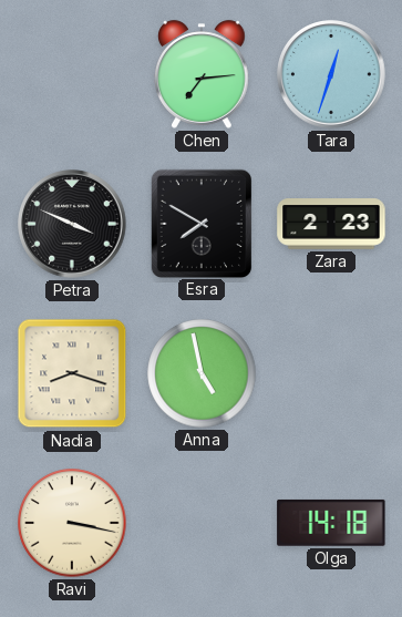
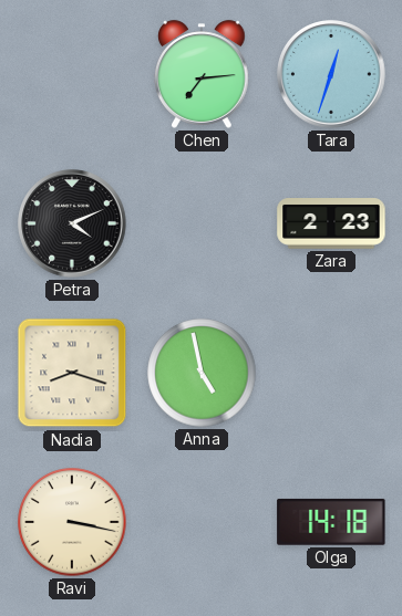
Petra: 3:49 -> 4:11
Esra: 7:50 -> none
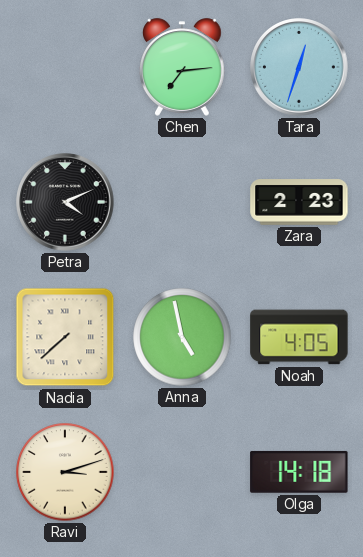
Nadia: 8:18 -> 7:38
Noah: none -> 4:05
Ravi: 3:17 -> 3:12
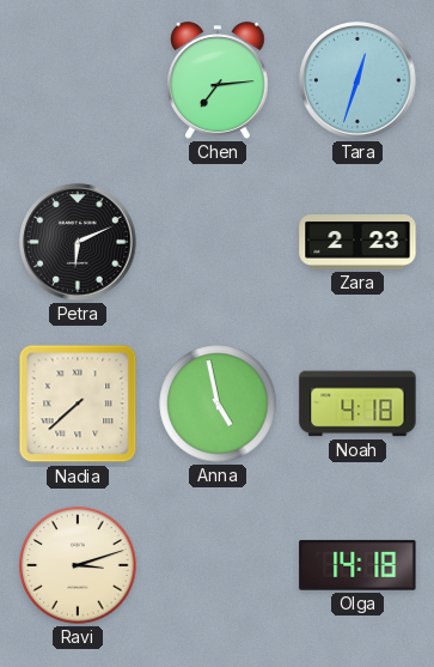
Petra: 4:11 -> 6:11
Noah: 4:05 -> 4:18
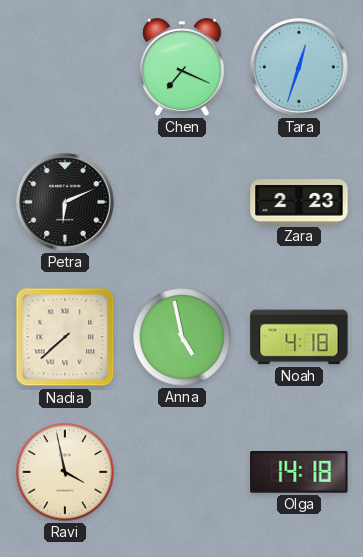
Chen: 7:14 -> 7:19
Ravi: 3:12 -> 3:58
